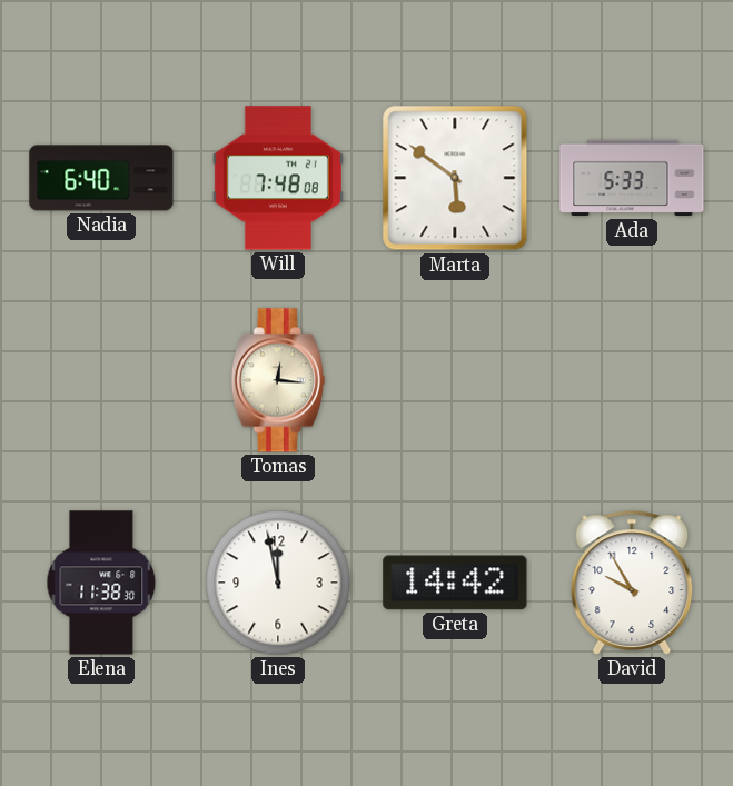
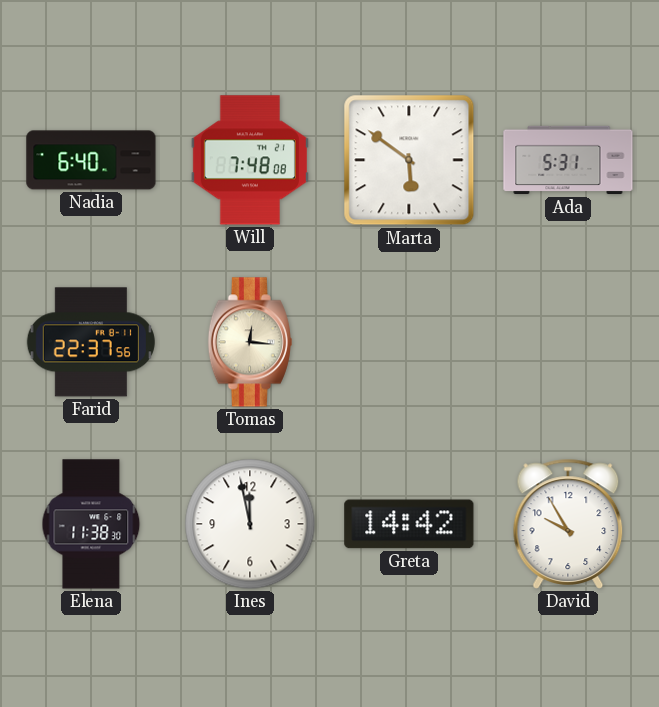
Ada: 5:33 -> 5:31
Farid: none -> 22:37
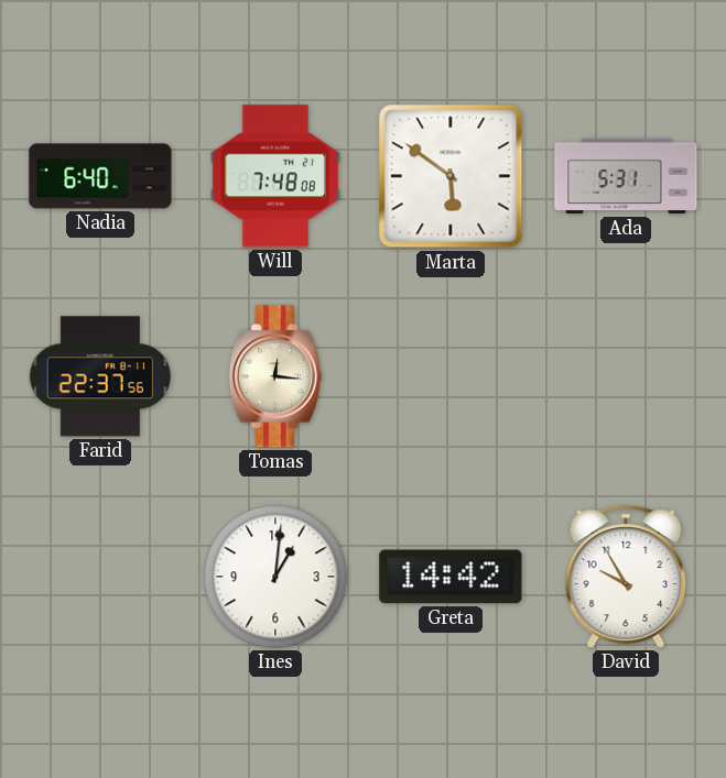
Elena: 11:38 -> none
Ines: 11:58 -> 1:01
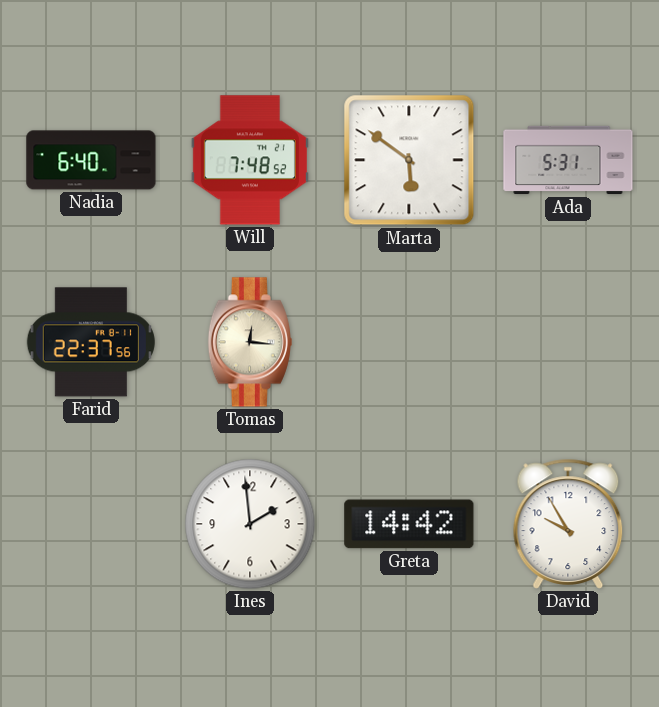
Will: 7:48:08 -> 7:48:52
Ines: 1:01 -> 1:59
